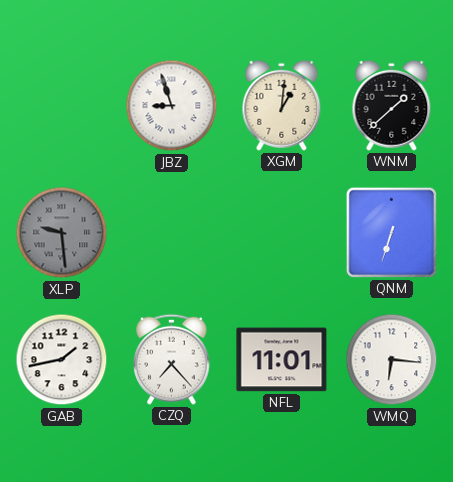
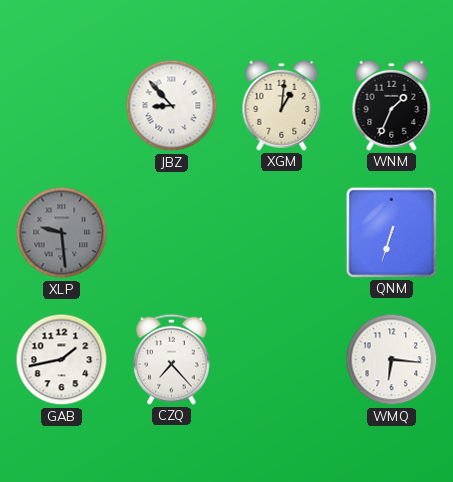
JBZ: 8:57 -> 8:53
WNM: 1:38 -> 1:34
NFL: 11:01 -> none
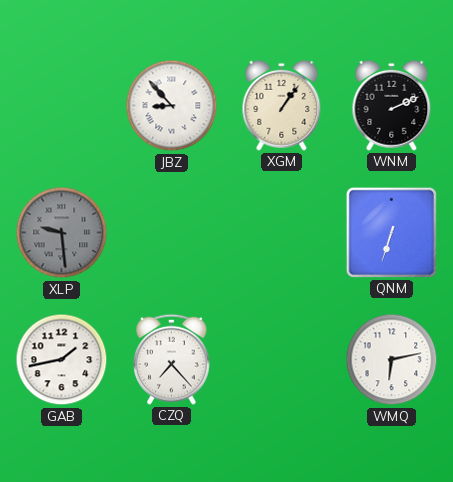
XGM: 1:01 -> 1:06
WNM: 1:34 -> 2:11
WMQ: 6:16 -> 6:13
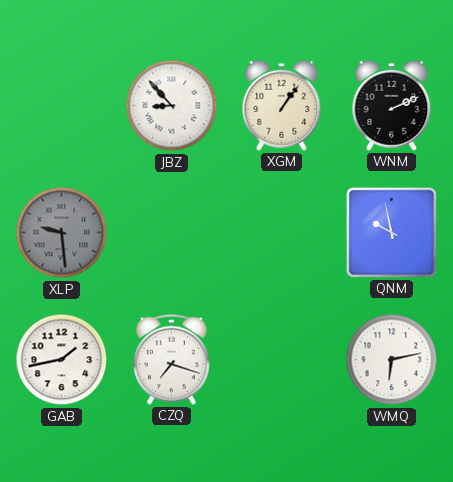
QNM: 6:33 -> 9:58
CZQ: 7:23 -> 7:18
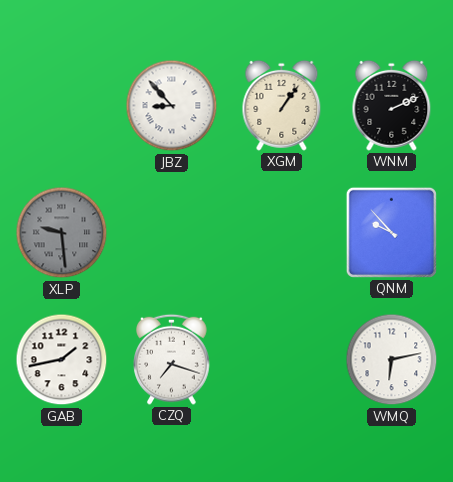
QNM: 9:58 -> 9:53
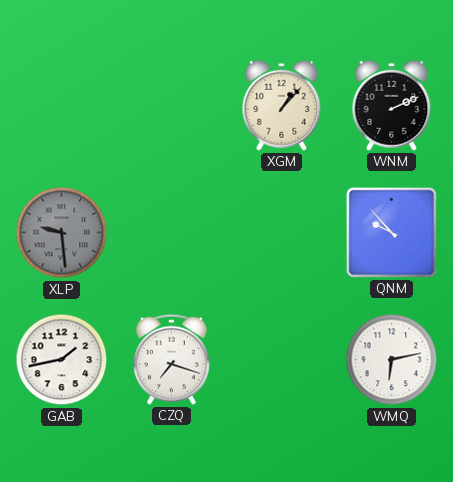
JBZ: 8:53 -> none
XGM: 1:06 -> 1:07
